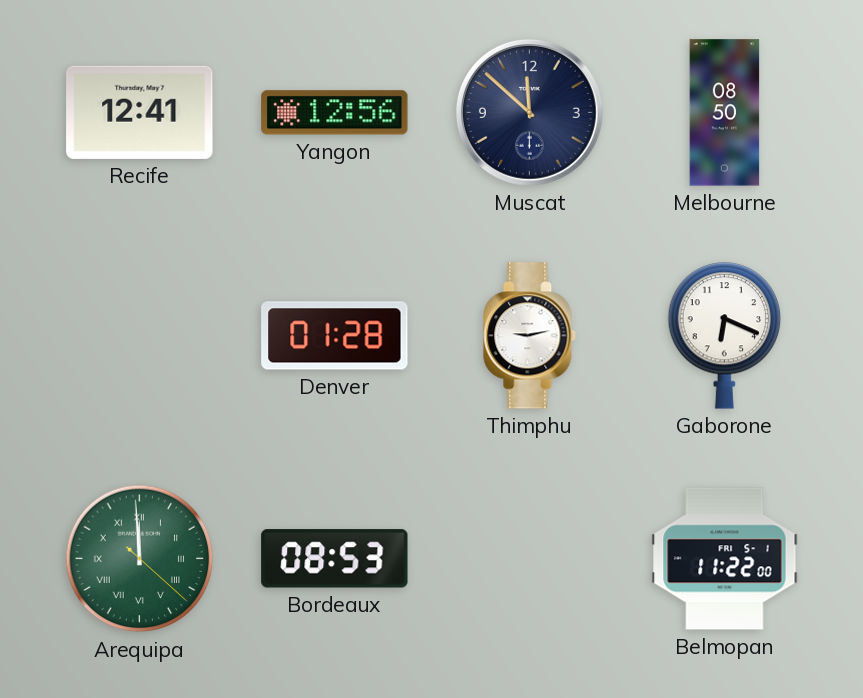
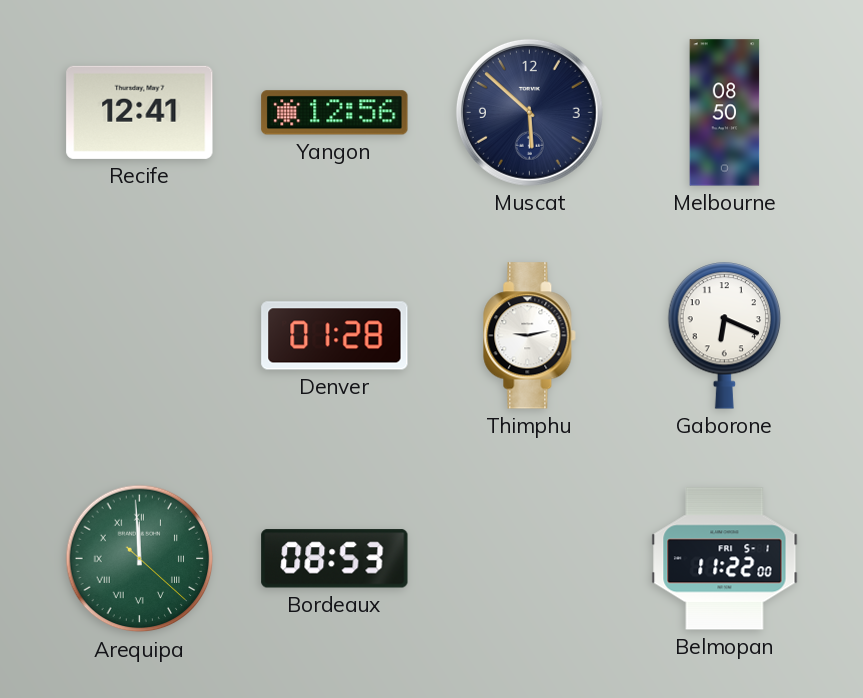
Muscat: 11:52 -> 5:52
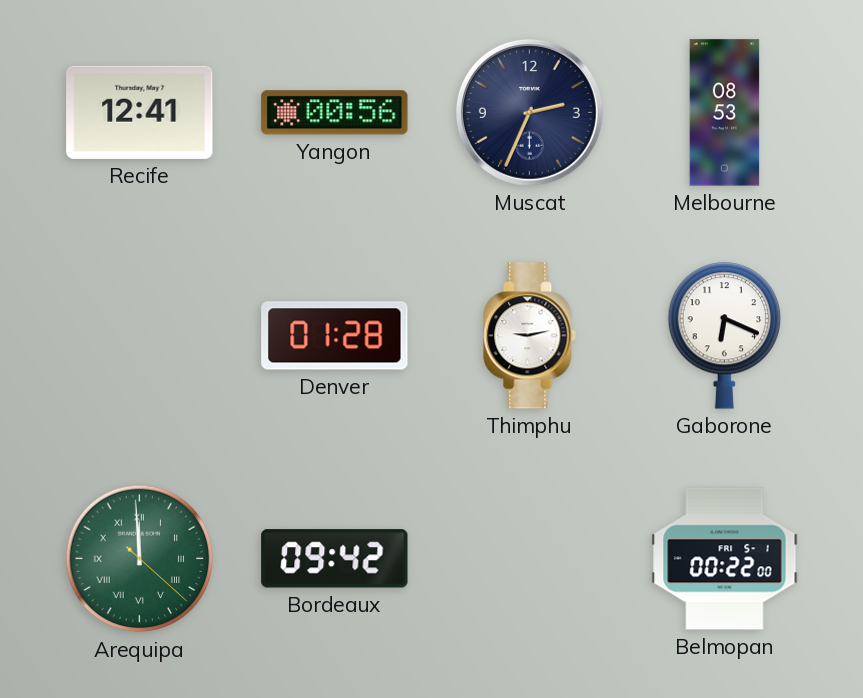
Yangon: 12:56 -> 00:56
Muscat: 5:52 -> 2:34
Melbourne: 08:50 -> 08:53
Bordeaux: 08:53 -> 09:42
Belmopan: 11:22 -> 00:22
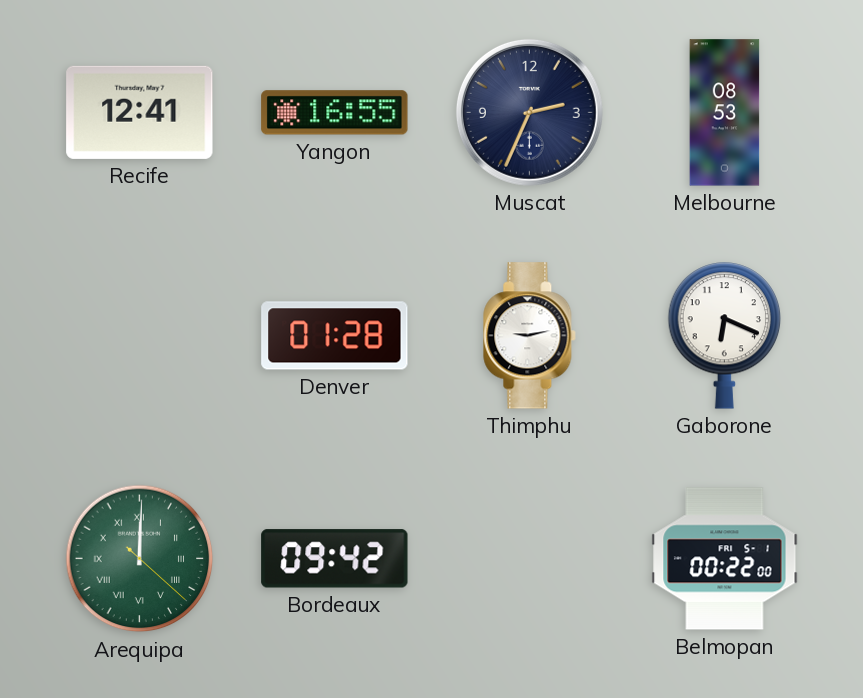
Yangon: 00:56 -> 16:55
Arequipa: 11:59 -> 12:00
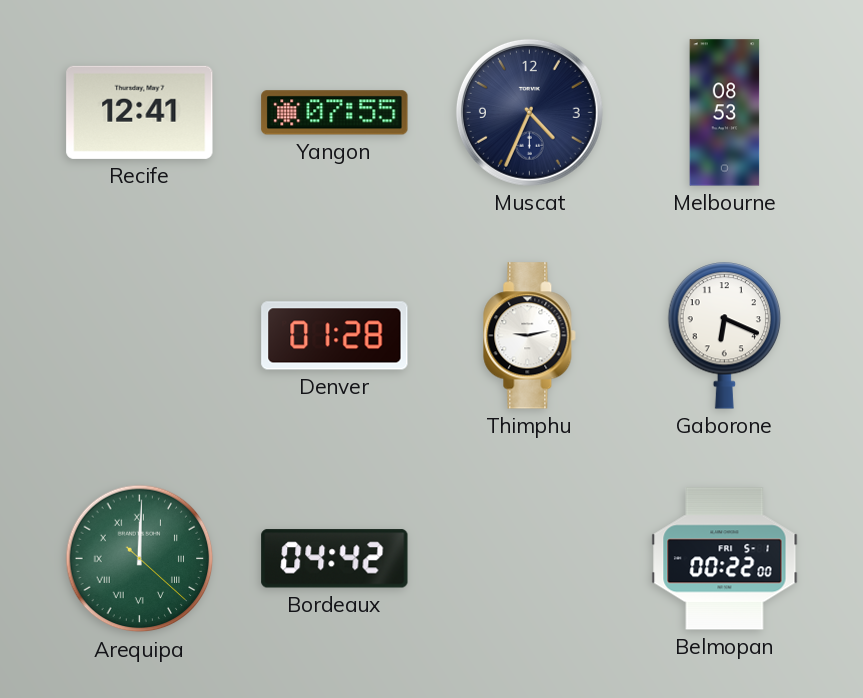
Yangon: 16:55 -> 07:55
Muscat: 2:34 -> 4:34
Bordeaux: 09:42 -> 04:42
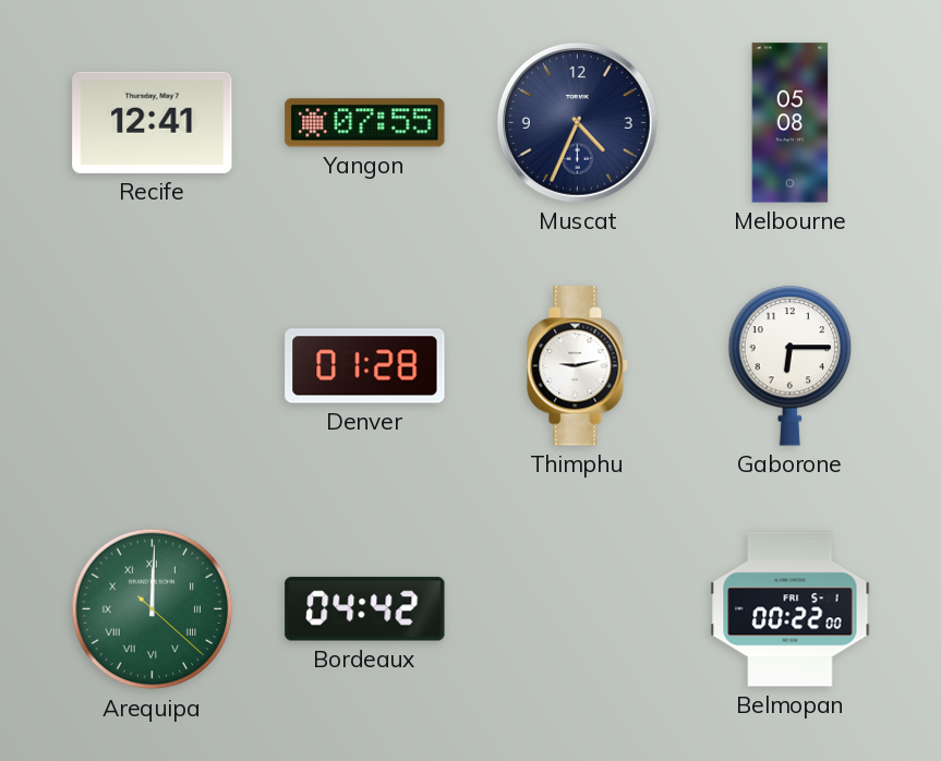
Melbourne: 08:53 -> 05:08
Gaborone: 6:19 -> 6:15
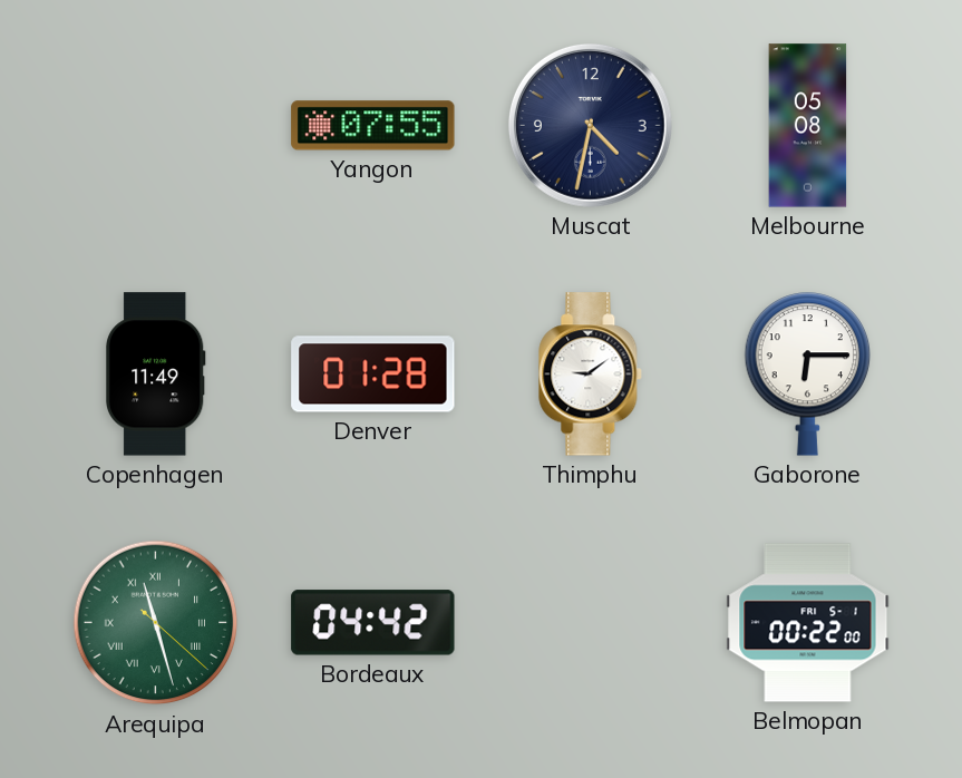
Recife: 12:41 -> none
Muscat: 4:34 -> 4:32
Copenhagen: none -> 11:49
Thimphu: 9:13 -> 9:09
Arequipa: 12:00 -> 11:27
